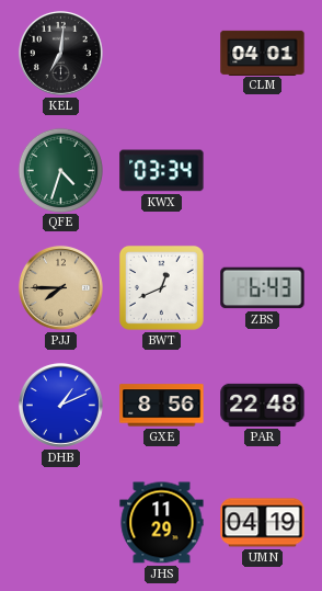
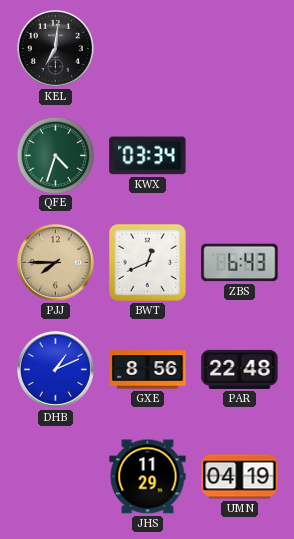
CLM: 04:01 -> none
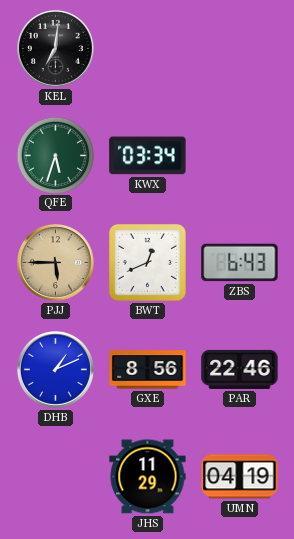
QFE: 4:33 -> 5:33
PJJ: 7:45 -> 5:45
PAR: 22:48 -> 22:46
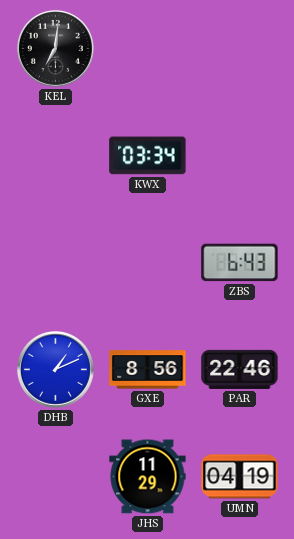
QFE: 5:33 -> none
PJJ: 5:45 -> none
BWT: 12:41 -> none
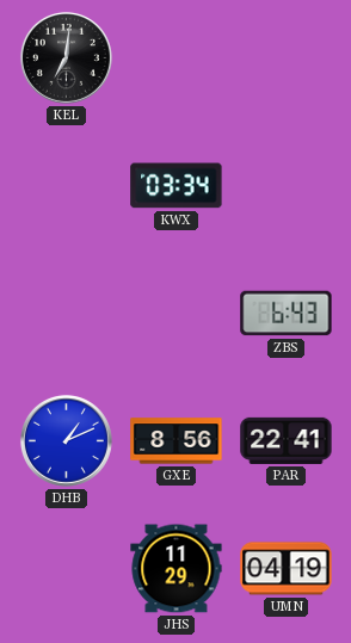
PAR: 22:46 -> 22:41
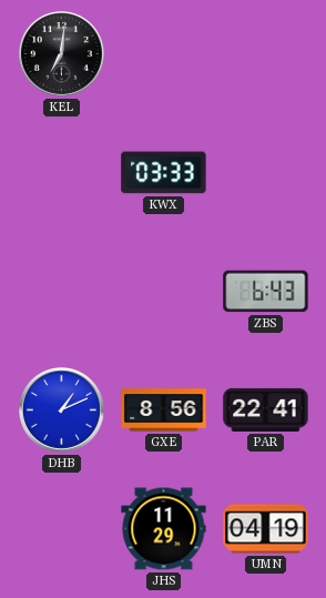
KWX: 03:34 -> 03:33
